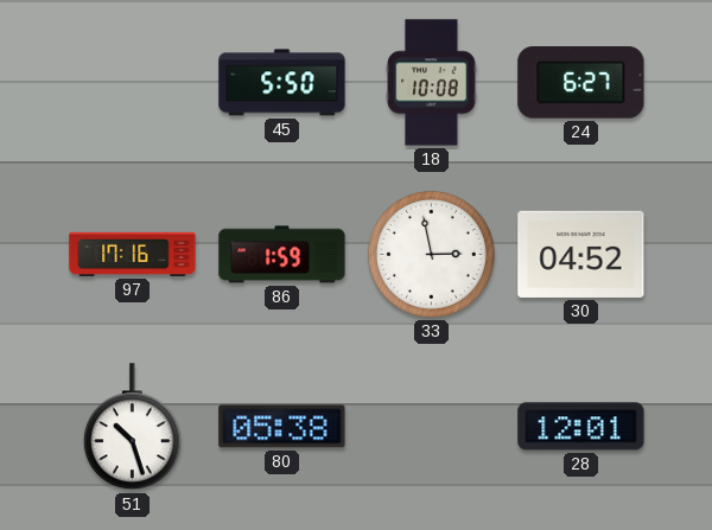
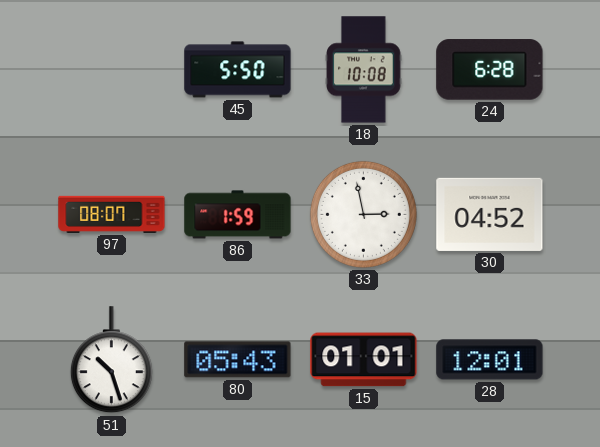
24: 6:27 -> 6:28
97: 17:16 -> 08:07
80: 05:38 -> 05:43
15: none -> 01:01
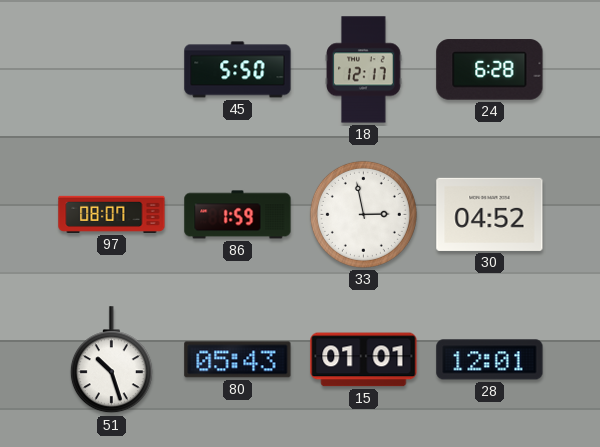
18: 10:08 -> 12:17
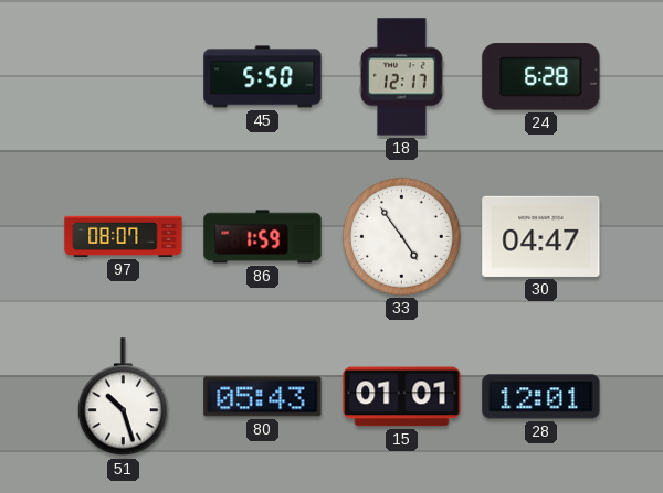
33: 2:58 -> 4:54
30: 04:52 -> 04:47
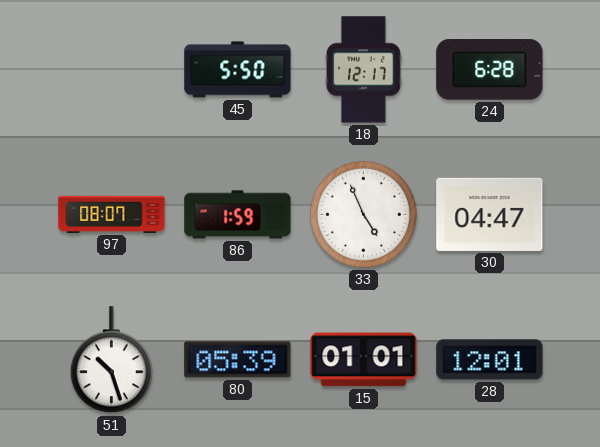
33: 4:54 -> 4:56
80: 05:43 -> 05:39
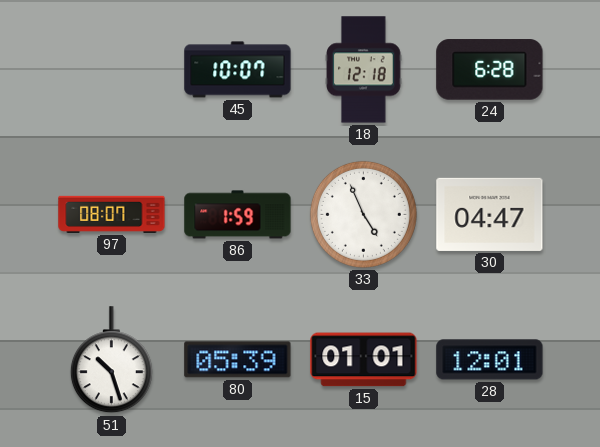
45: 5:50 -> 10:07
18: 12:17 -> 12:18
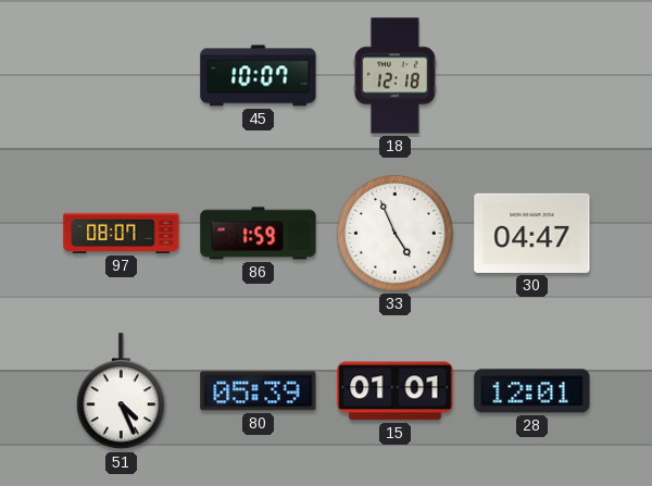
24: 6:28 -> none
51: 10:27 -> 4:26
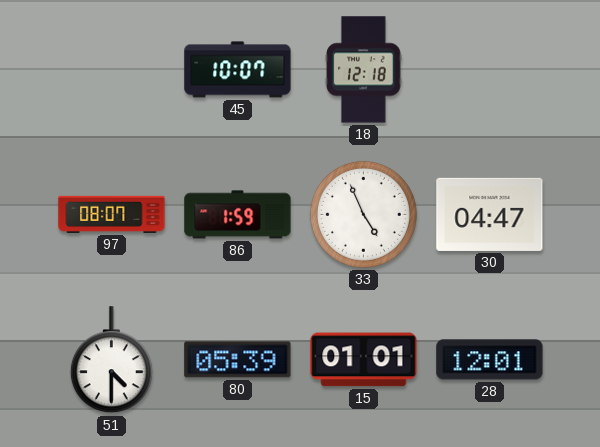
51: 4:26 -> 4:30
